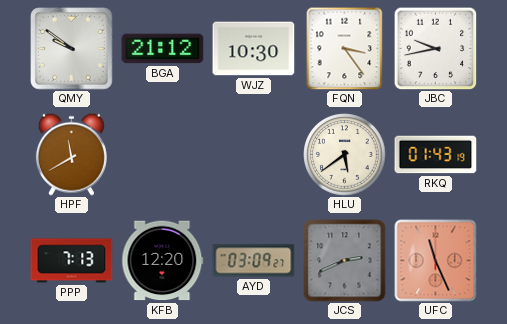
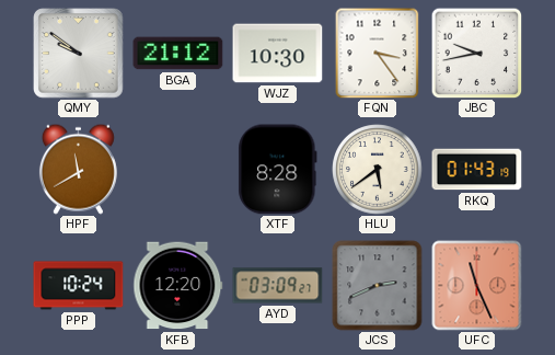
XTF: none -> 8:28
PPP: 7:13 -> 10:24
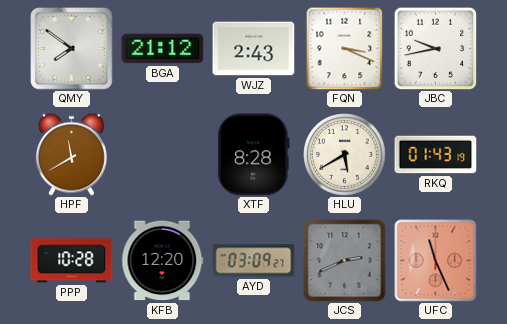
QMY: 9:51 -> 7:51
WJZ: 10:30 -> 2:43
FQN: 3:24 -> 3:19
HLU: 5:39 -> 5:40
PPP: 10:24 -> 10:28
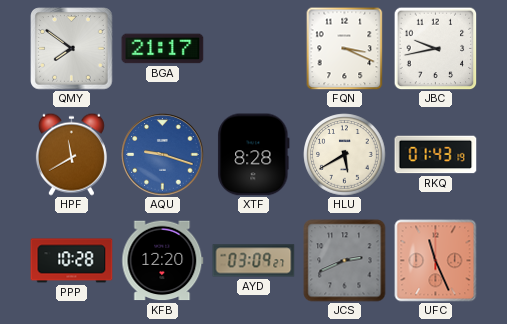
BGA: 21:12 -> 21:17
WJZ: 2:43 -> none
AQU: none -> 9:18
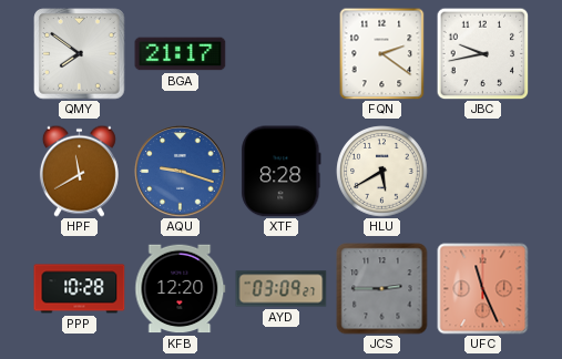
FQN: 3:19 -> 2:21
RKQ: 01:43 -> none
JCS: 2:41 -> 2:45
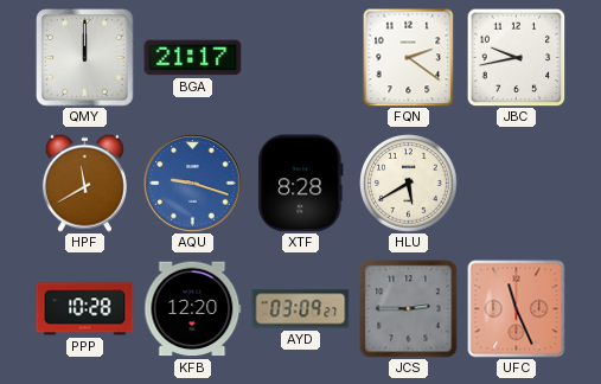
QMY: 7:51 -> 12:00
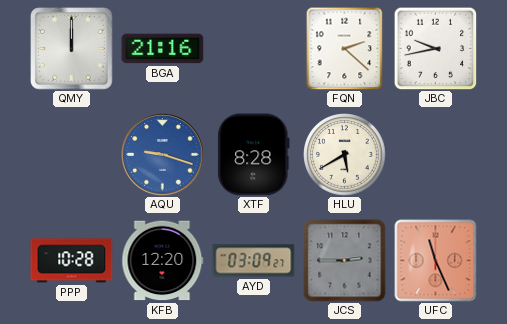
BGA: 21:17 -> 21:16
FQN: 2:21 -> 2:22
HPF: 11:40 -> none
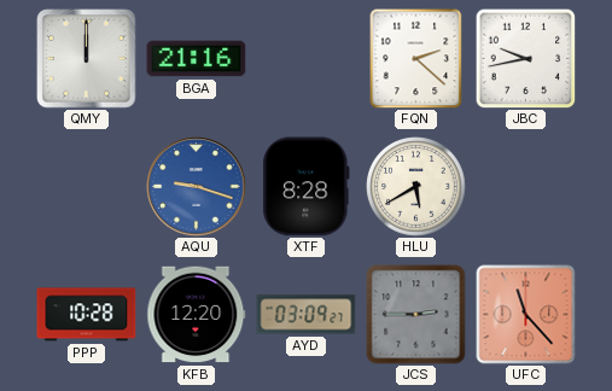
UFC: 11:26 -> 11:23
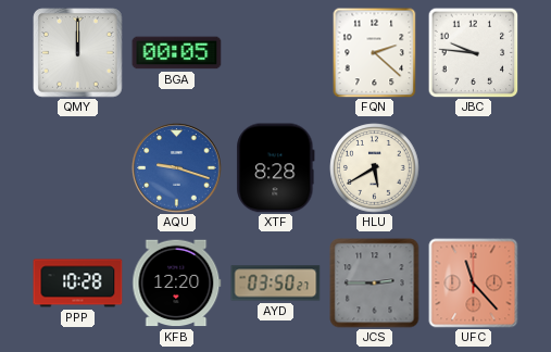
BGA: 21:16 -> 00:05
JBC: 9:43 -> 9:46
AYD: 03:09 -> 03:50
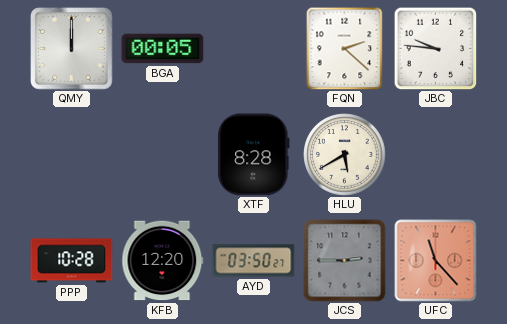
AQU: 9:18 -> none
